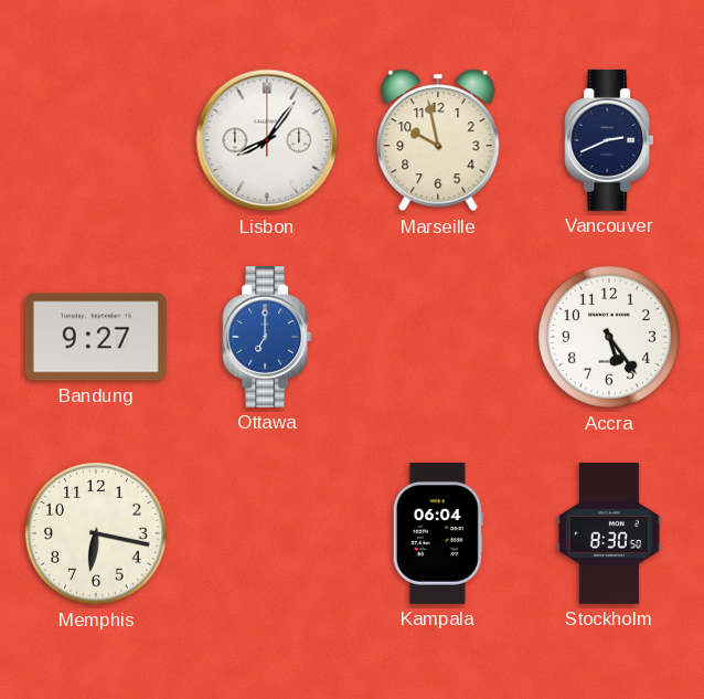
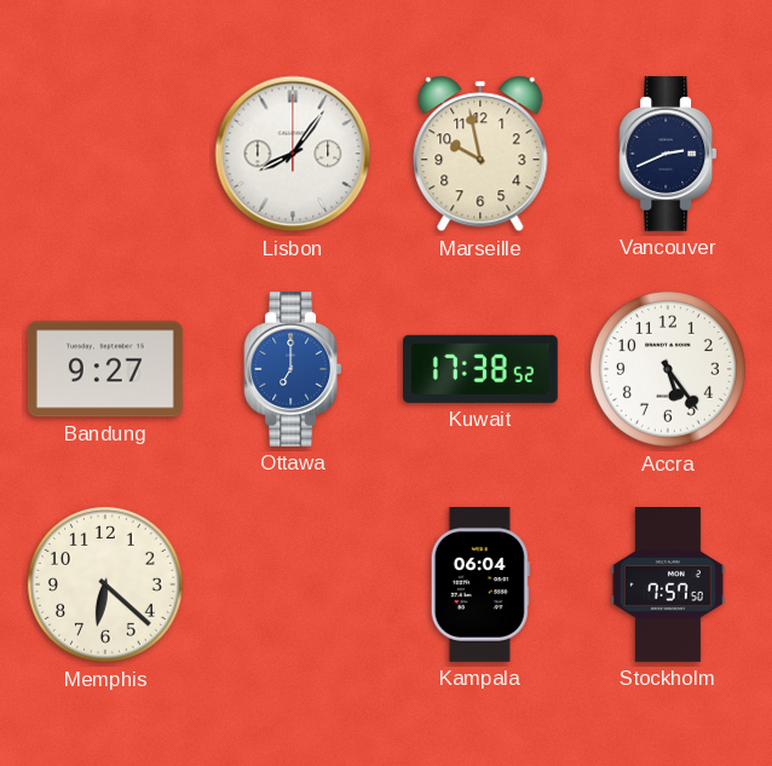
Kuwait: none -> 17:38
Memphis: 6:17 -> 6:22
Stockholm: 8:30 -> 7:57
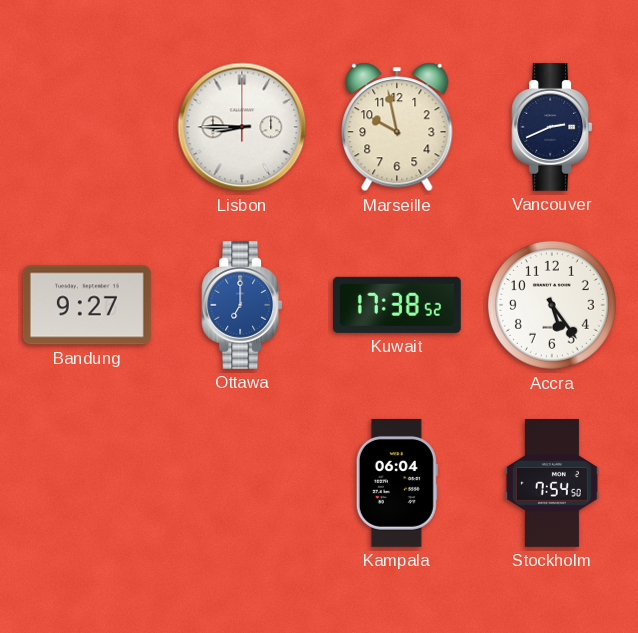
Lisbon: 8:06 -> 8:45
Memphis: 6:22 -> none
Stockholm: 7:57 -> 7:54
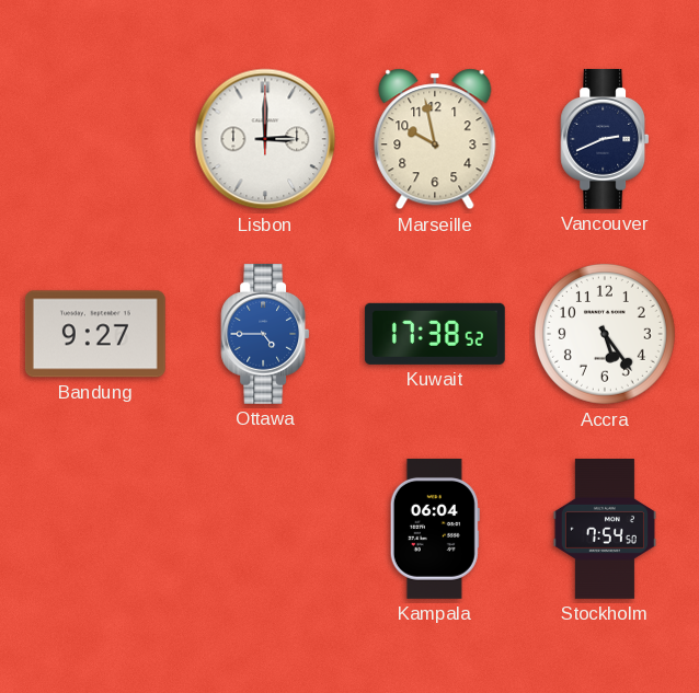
Lisbon: 8:45 -> 3:00
Ottawa: 7:00 -> 4:45
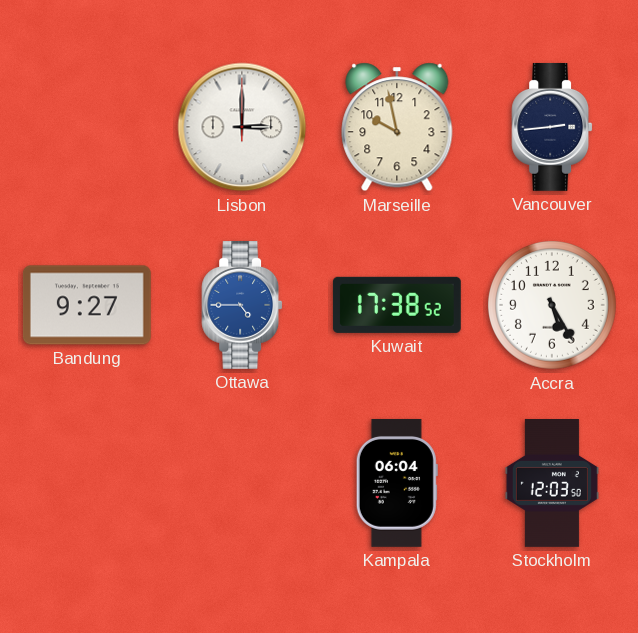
Vancouver: 2:41 -> 2:44
Accra: 5:24 -> 5:25
Stockholm: 7:54 -> 12:03
